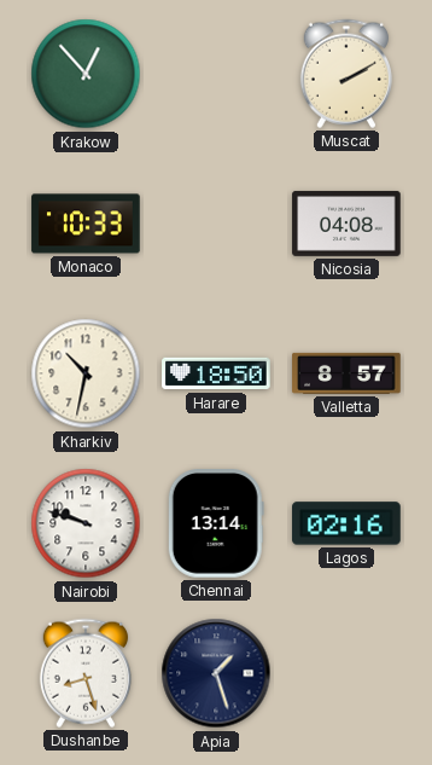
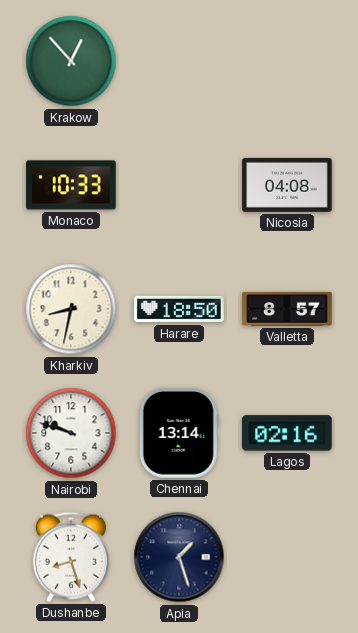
Muscat: 2:10 -> none
Kharkiv: 10:32 -> 8:32
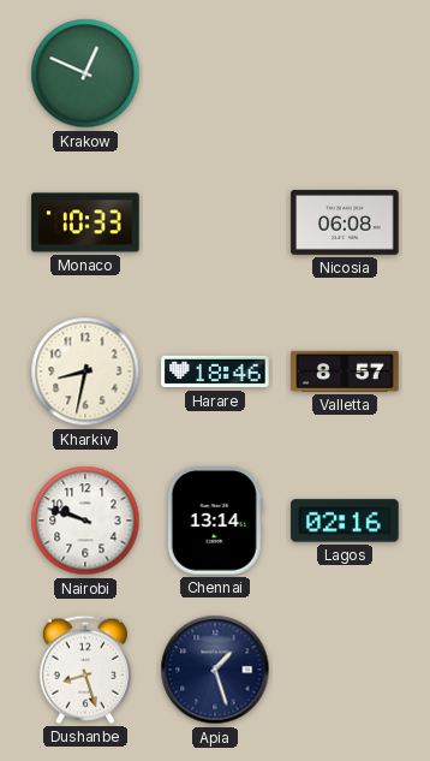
Krakow: 12:53 -> 12:49
Nicosia: 04:08 -> 06:08
Harare: 18:50 -> 18:46
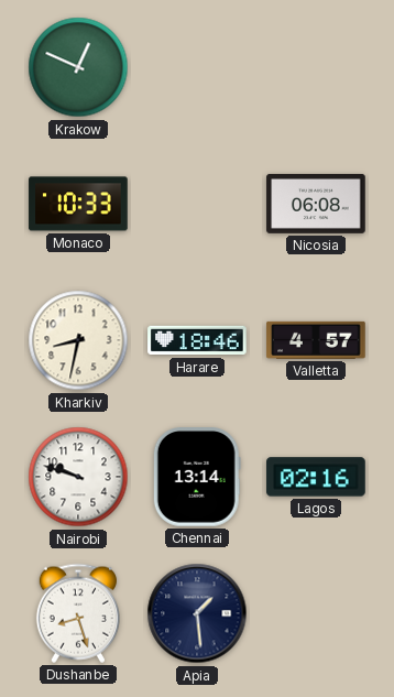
Valletta: 8:57 -> 4:57
Apia: 1:27 -> 1:29
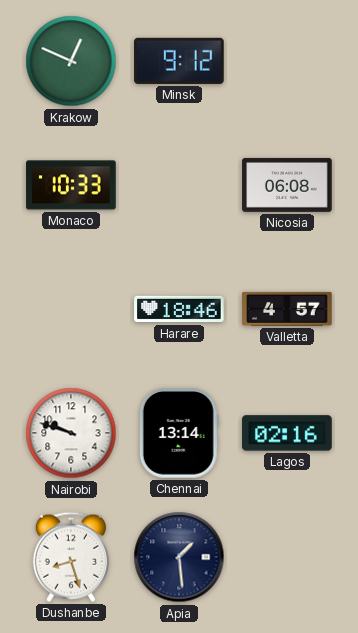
Minsk: none -> 9:12
Kharkiv: 8:32 -> none
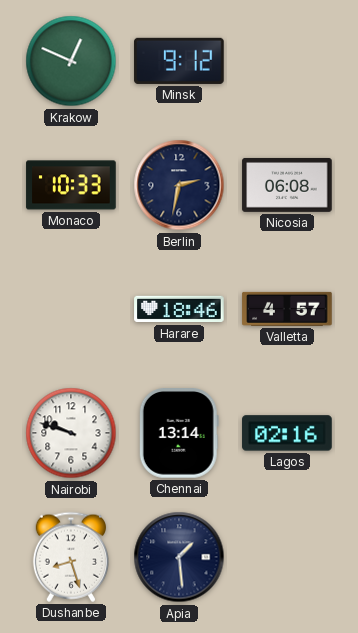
Berlin: none -> 2:32
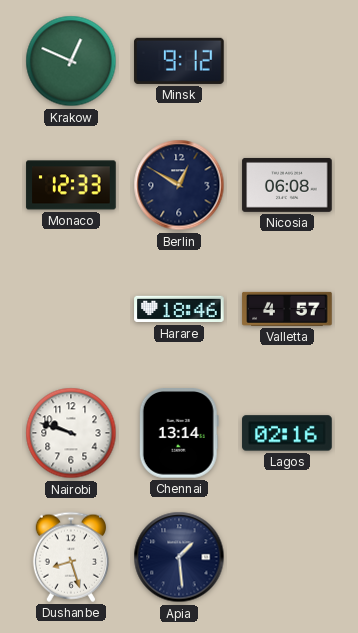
Monaco: 10:33 -> 12:33
Berlin: 2:32 -> 12:50
